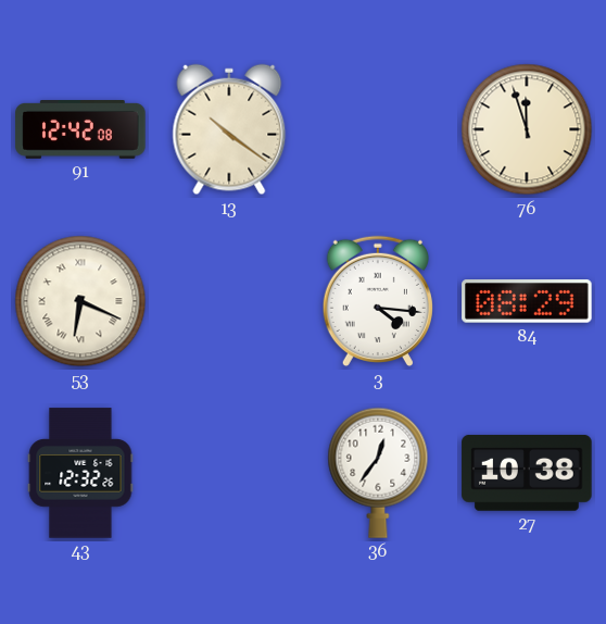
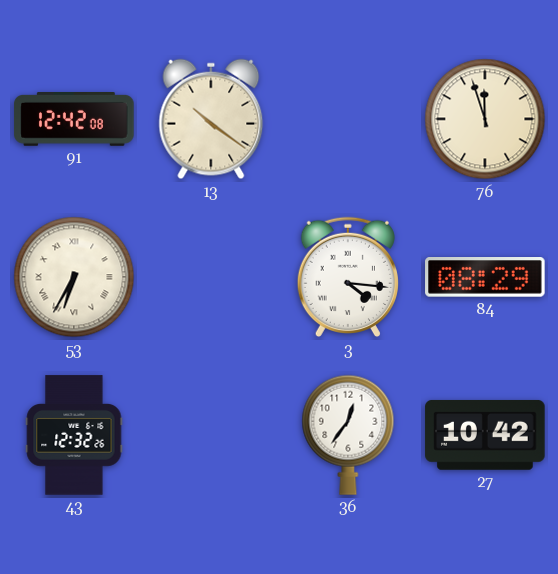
53: 6:19 -> 6:35
27: 10:38 -> 10:42
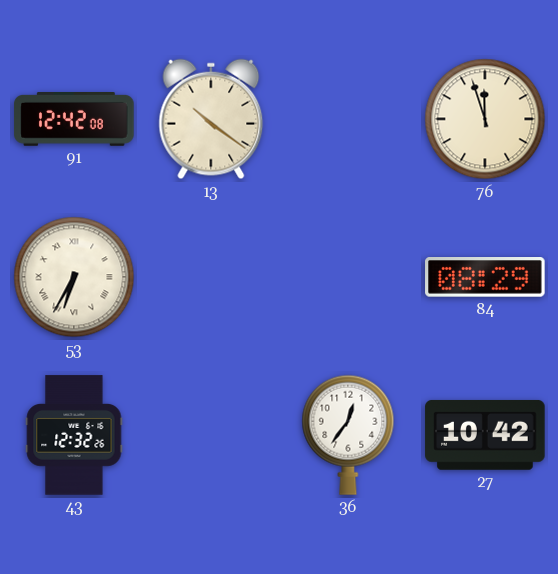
3: 4:16 -> none
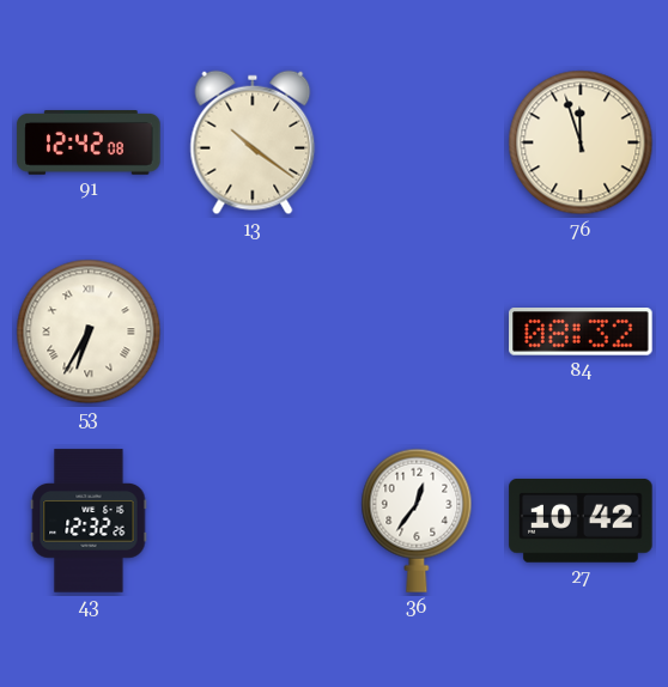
84: 08:29 -> 08:32
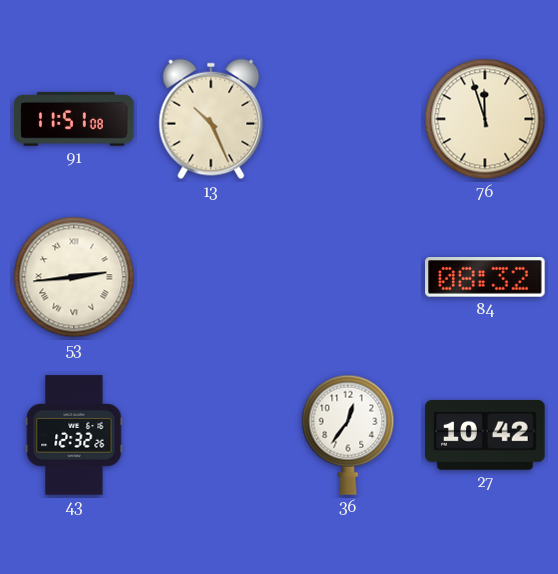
91: 12:42 -> 11:51
13: 10:21 -> 10:26
53: 6:35 -> 2:44
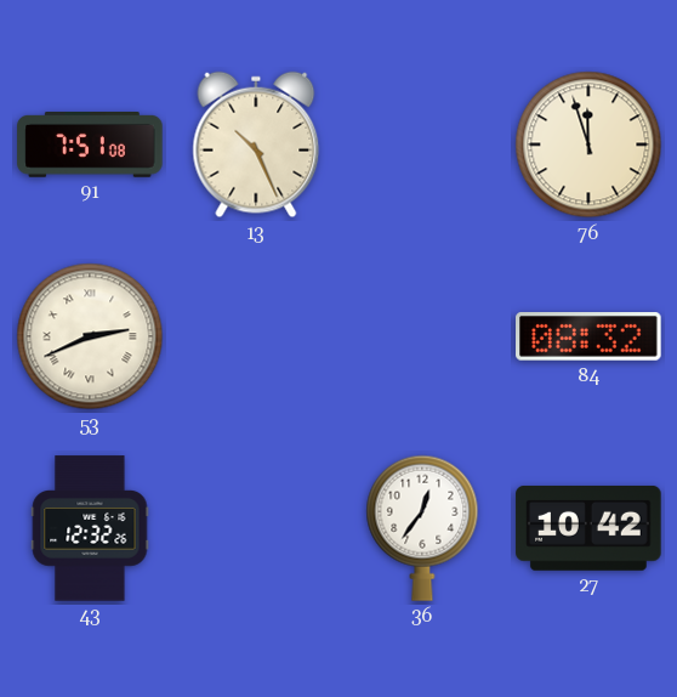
91: 11:51 -> 7:51
53: 2:44 -> 2:41
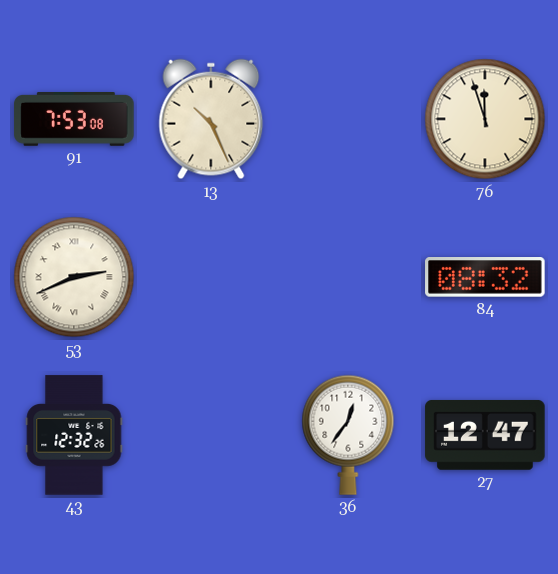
91: 7:51 -> 7:53
27: 10:42 -> 12:47
